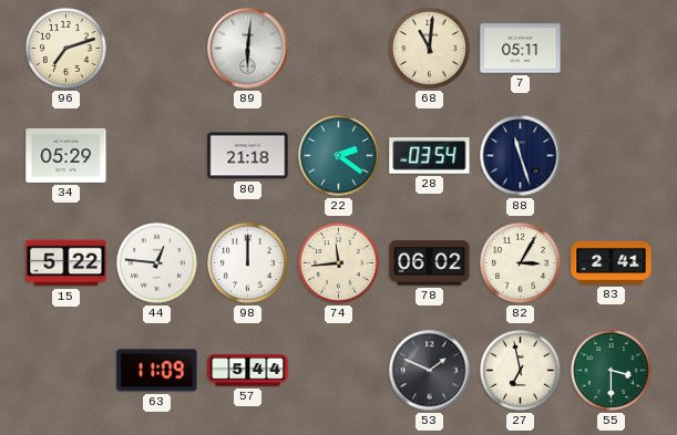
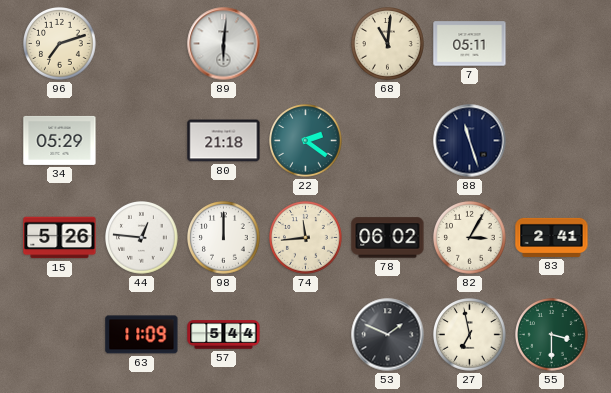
28: 03:54 -> none
15: 5:22 -> 5:26
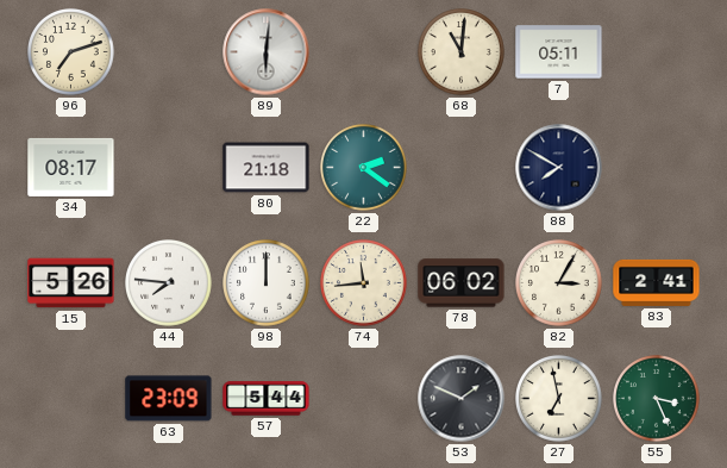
34: 05:29 -> 08:17
88: 11:27 -> 7:50
44: 12:46 -> 7:46
63: 11:09 -> 23:09
55: 3:30 -> 3:26
